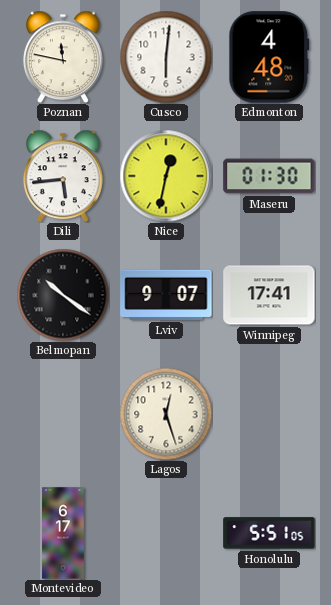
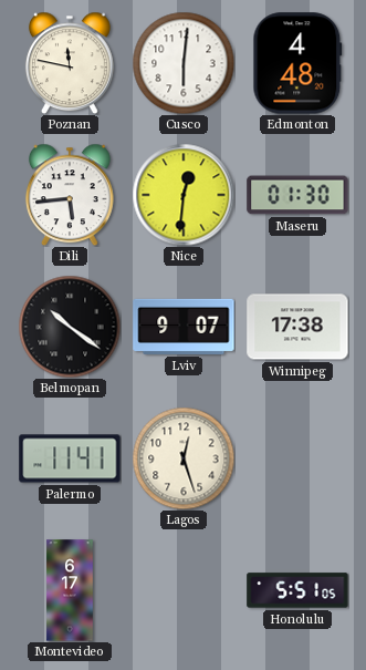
Nice: 12:32 -> 12:31
Winnipeg: 17:41 -> 17:38
Palermo: none -> 11:41
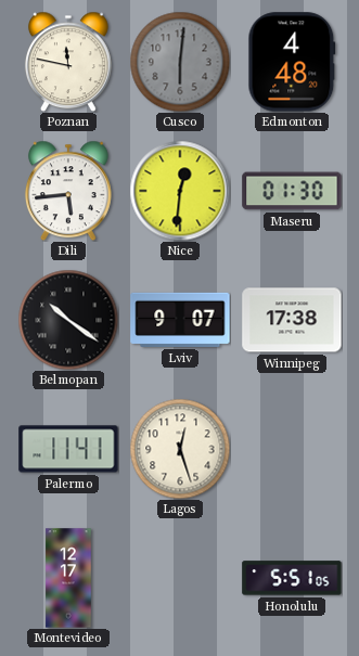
Cusco dial: white -> grey
Montevideo: 6:17 -> 12:17
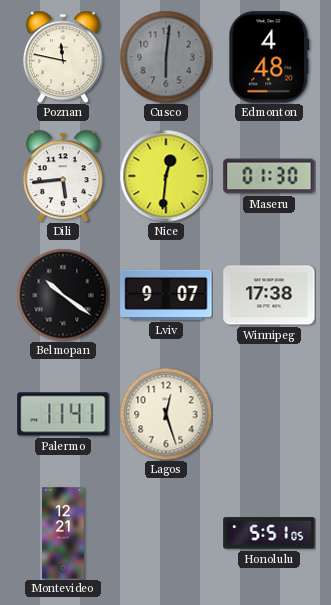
Montevideo: 12:17 -> 12:21
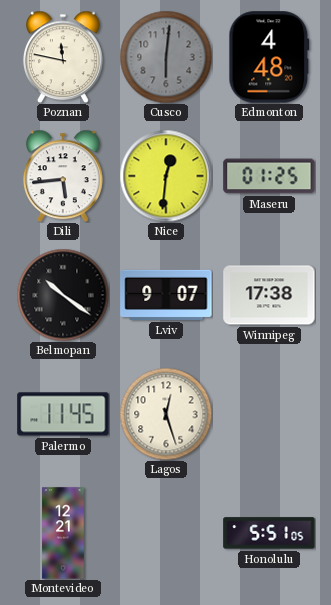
Maseru: 01:30 -> 01:25
Palermo: 11:41 -> 11:45
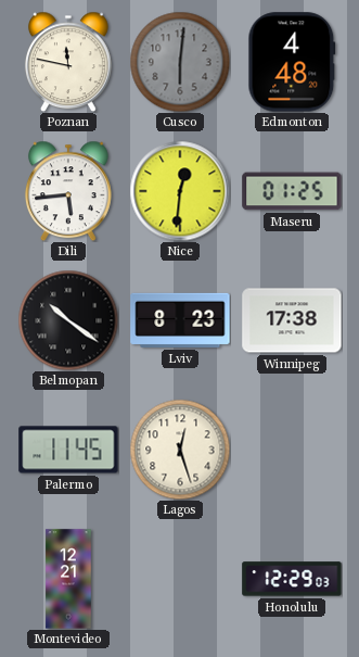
Lviv: 9:07 -> 8:23
Honolulu: 5:51 -> 12:29
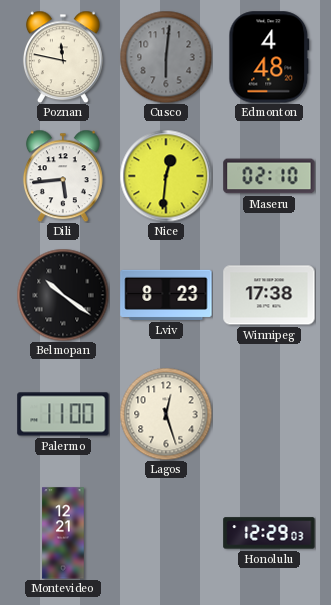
Maseru: 01:25 -> 02:10
Palermo: 11:45 -> 11:00
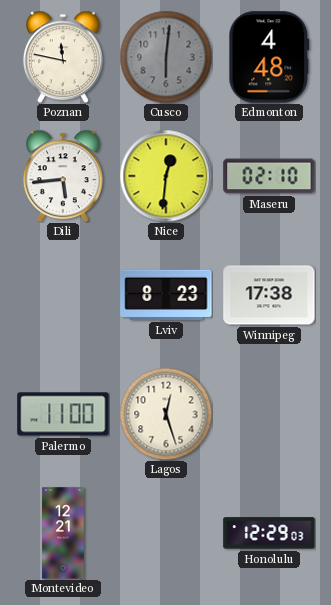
Belmopan: 10:21 -> none
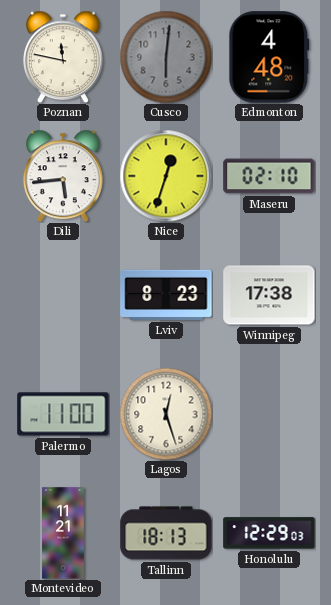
Nice: 12:31 -> 12:33
Montevideo: 12:21 -> 11:21
Tallinn: none -> 18:13
